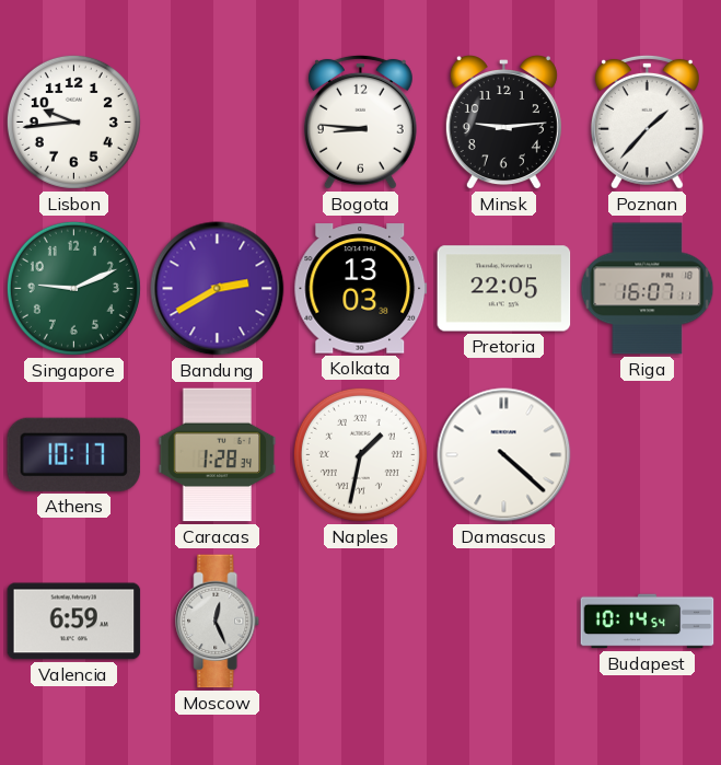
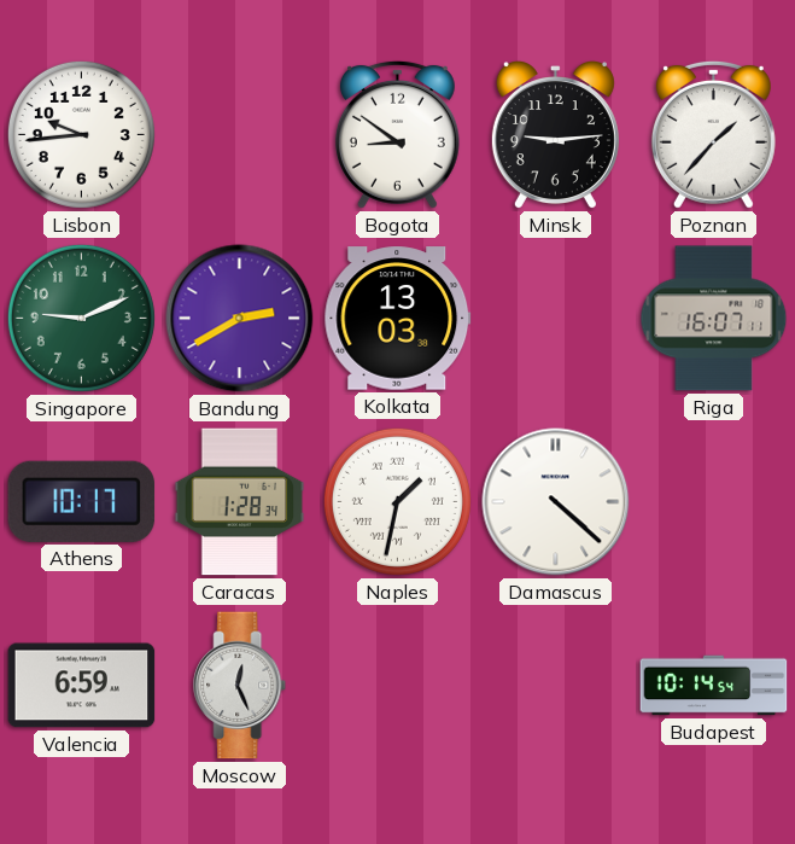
Bogota: 8:46 -> 8:51
Pretoria: 22:05 -> none
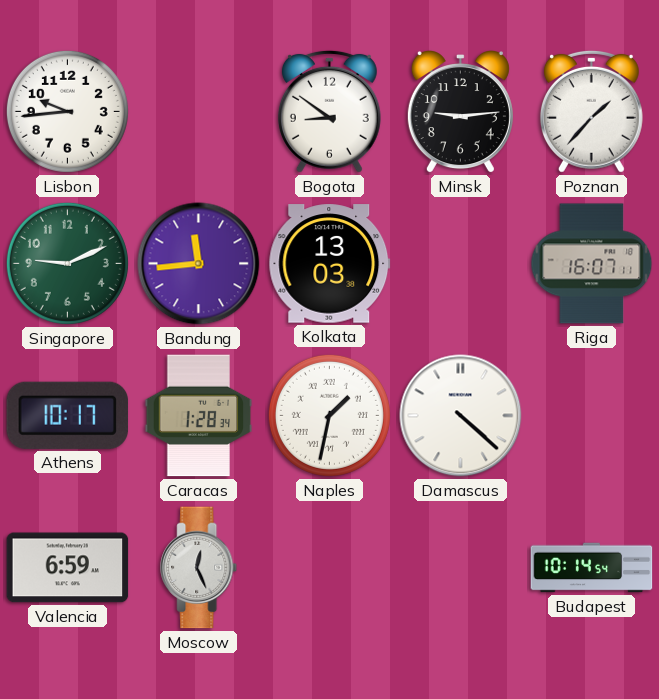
Bandung: 2:40 -> 11:44
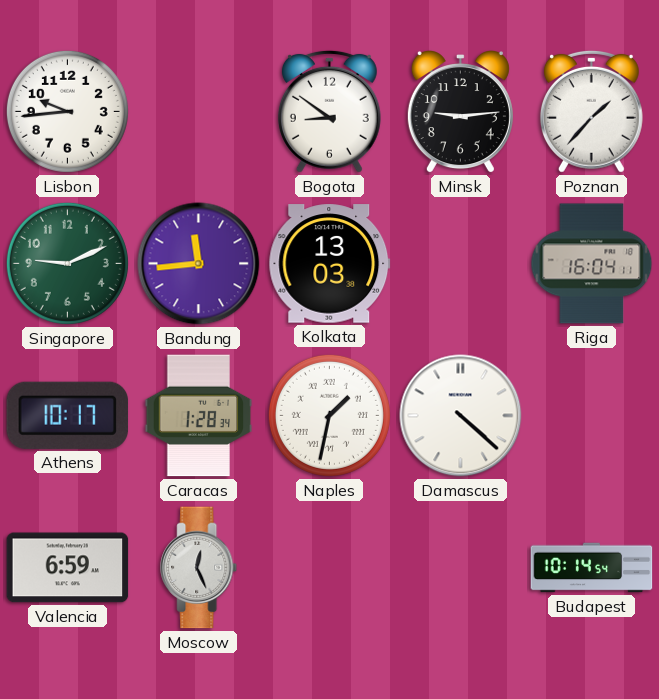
Riga: 16:07 -> 16:04
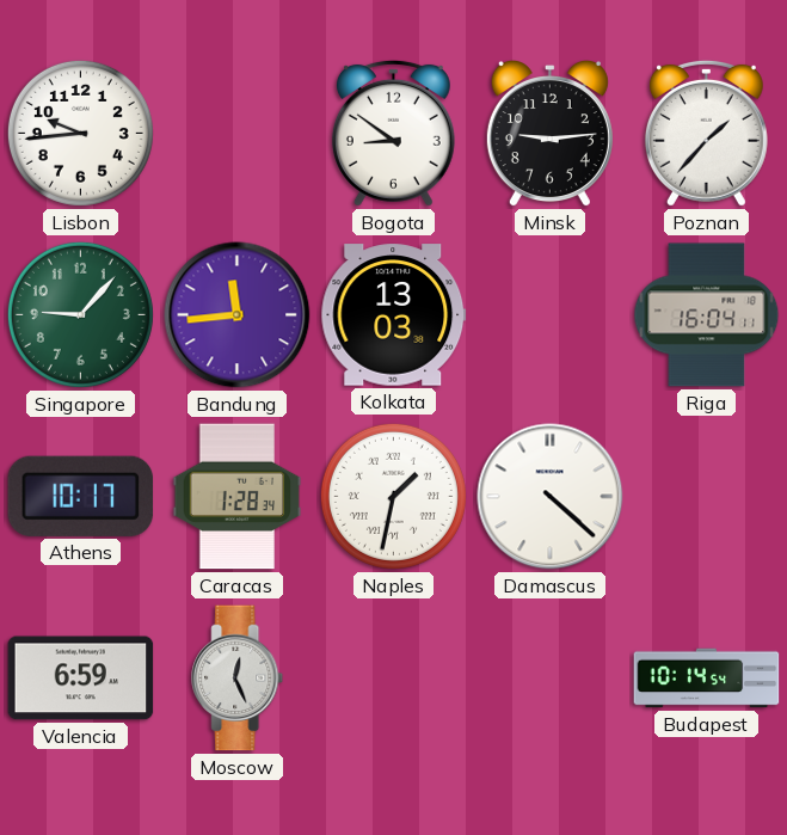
Singapore: 9:11 -> 9:07
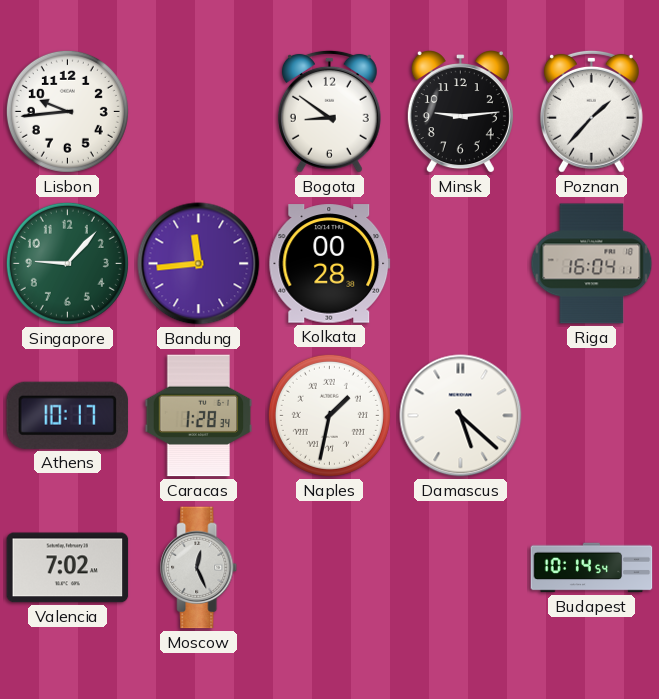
Kolkata: 13:03 -> 00:28
Damascus: 4:22 -> 5:22
Valencia: 6:59 -> 7:02
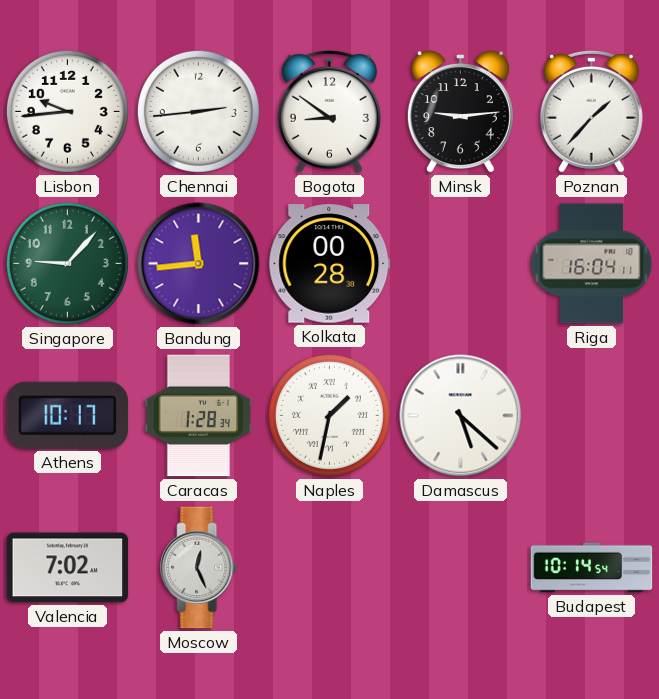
Chennai: none -> 2:44
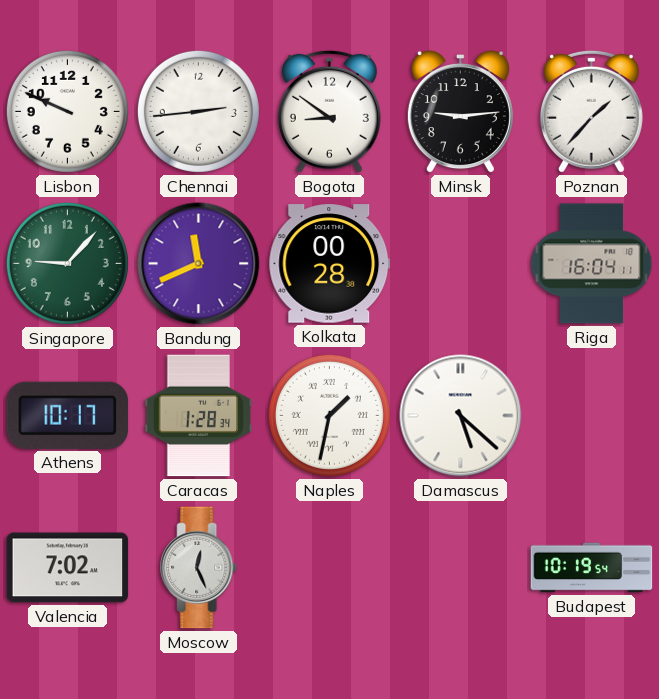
Lisbon: 9:44 -> 9:49
Bandung: 11:44 -> 11:41
Budapest: 10:14 -> 10:19
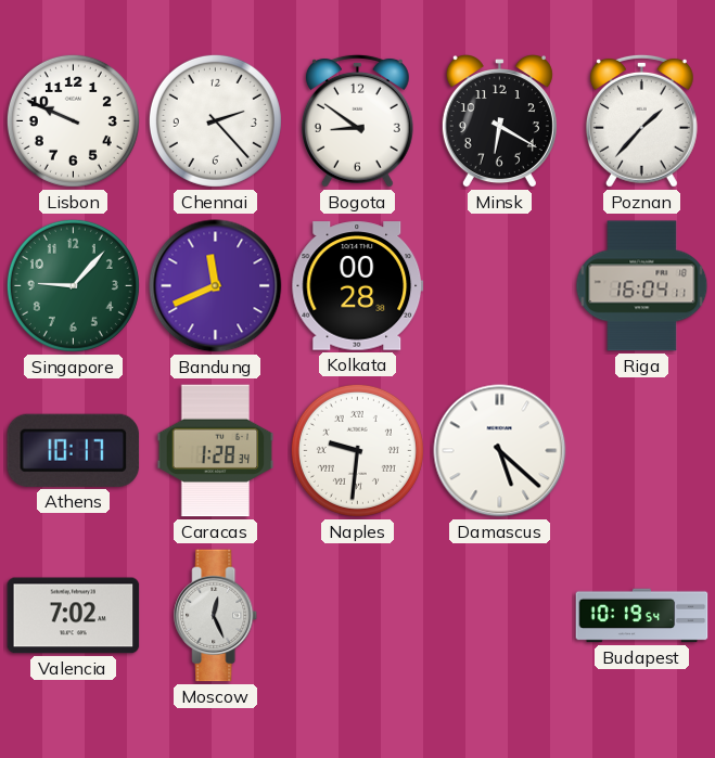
Chennai: 2:44 -> 2:23
Minsk: 9:14 -> 6:20
Naples: 1:32 -> 9:31
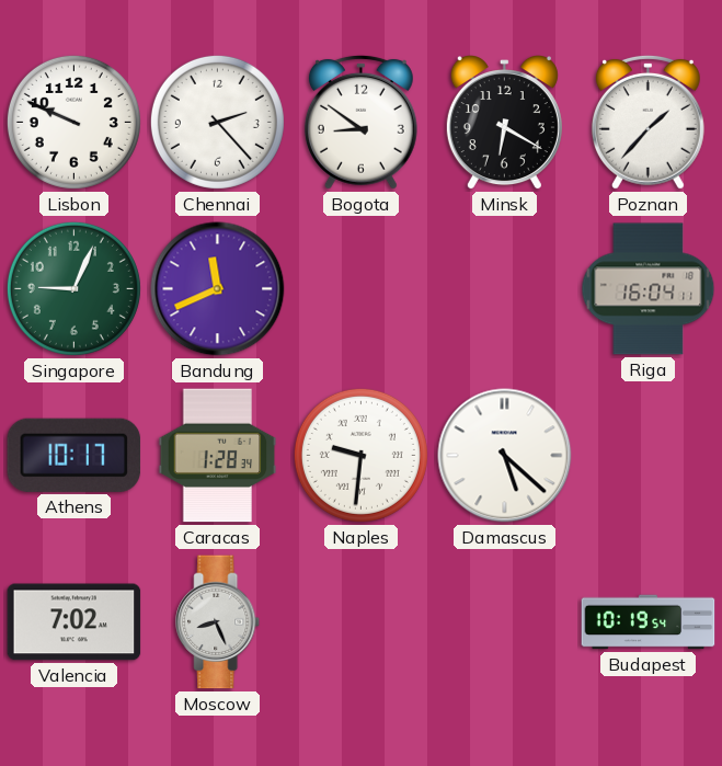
Singapore: 9:07 -> 9:04
Kolkata: 00:28 -> none
Moscow: 12:26 -> 8:26
